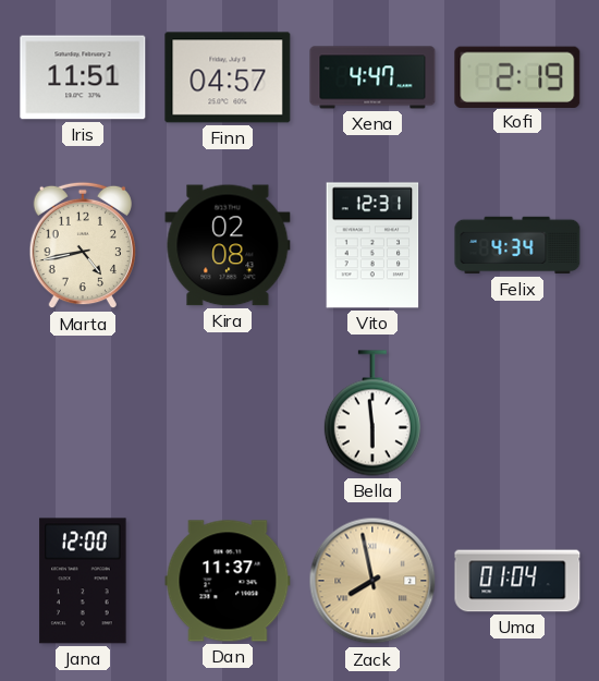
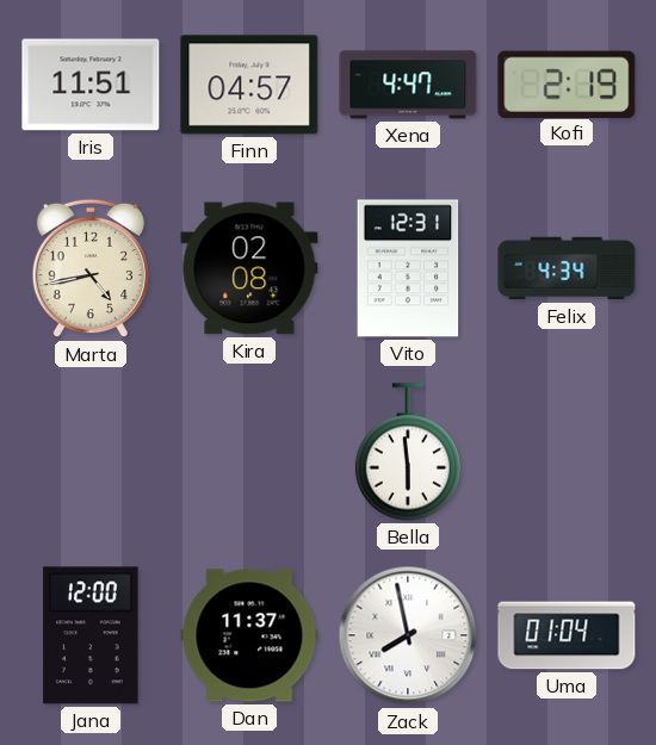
Zack dial: champagne -> white
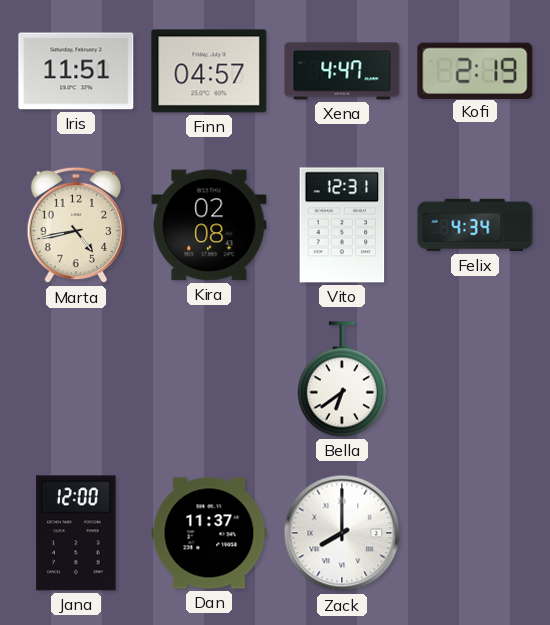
Bella: 5:59 -> 6:39
Zack: 7:58 -> 8:00
Uma: 01:04 -> none
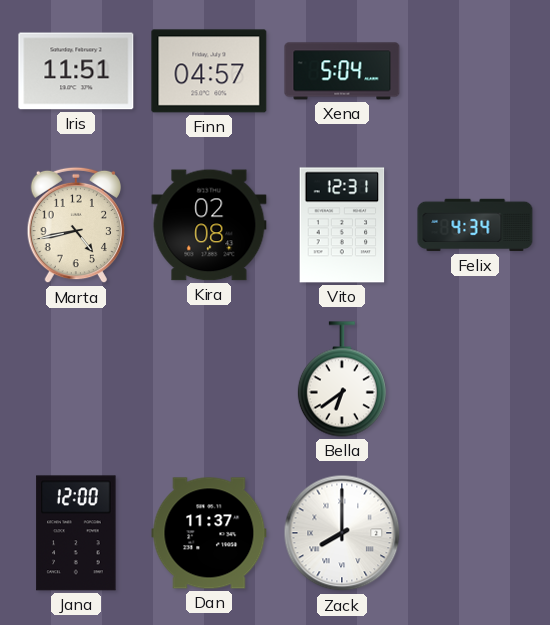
Xena: 4:47 -> 5:04
Kofi: 2:19 -> none
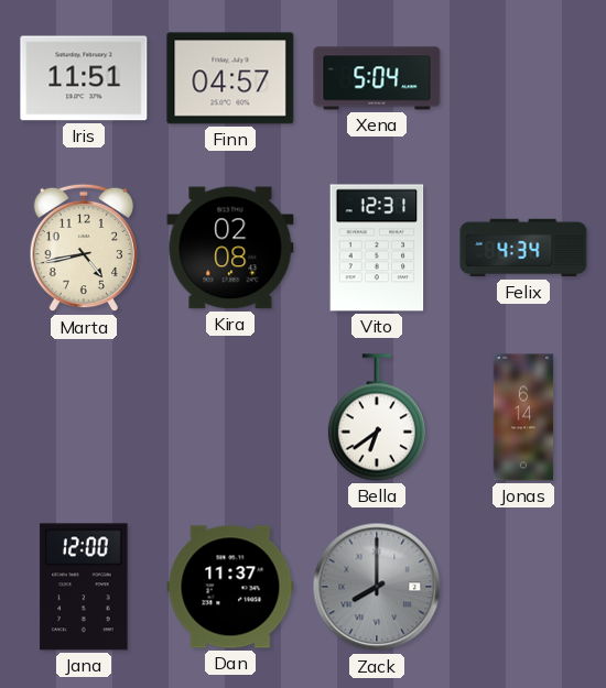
Jonas: none -> 6:14
Zack dial: white -> grey
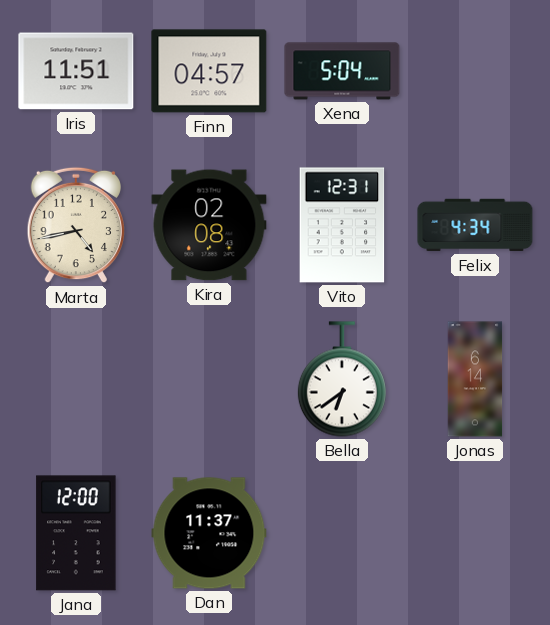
Zack: 8:00 -> none
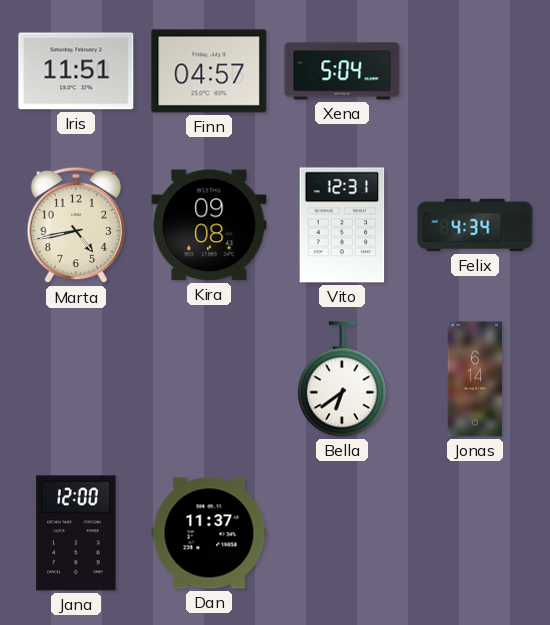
Kira: 02:08 -> 09:08
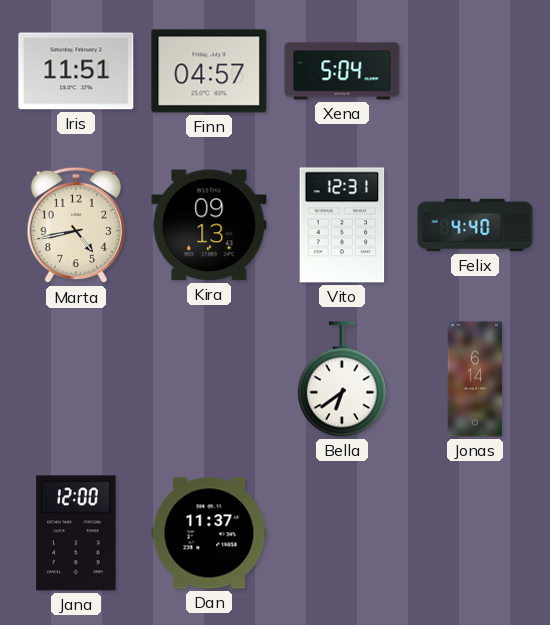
Kira: 09:08 -> 09:13
Felix: 4:34 -> 4:40
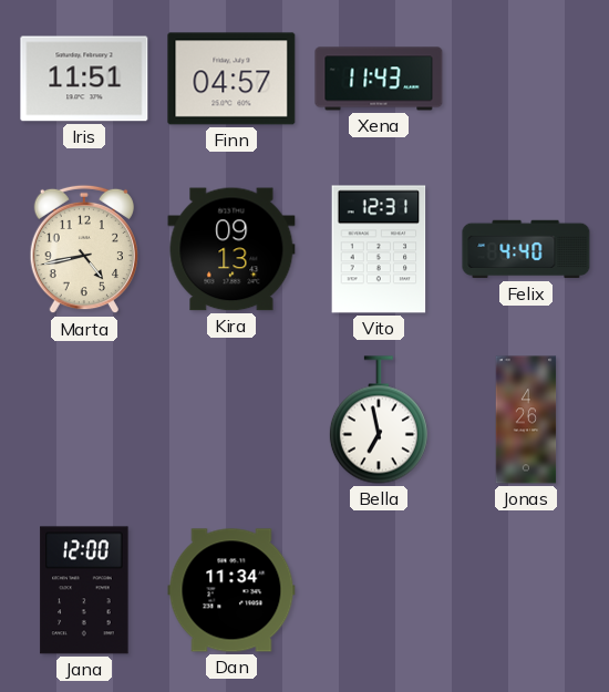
Xena: 5:04 -> 11:43
Bella: 6:39 -> 6:58
Jonas: 6:14 -> 4:26
Dan: 11:37 -> 11:34
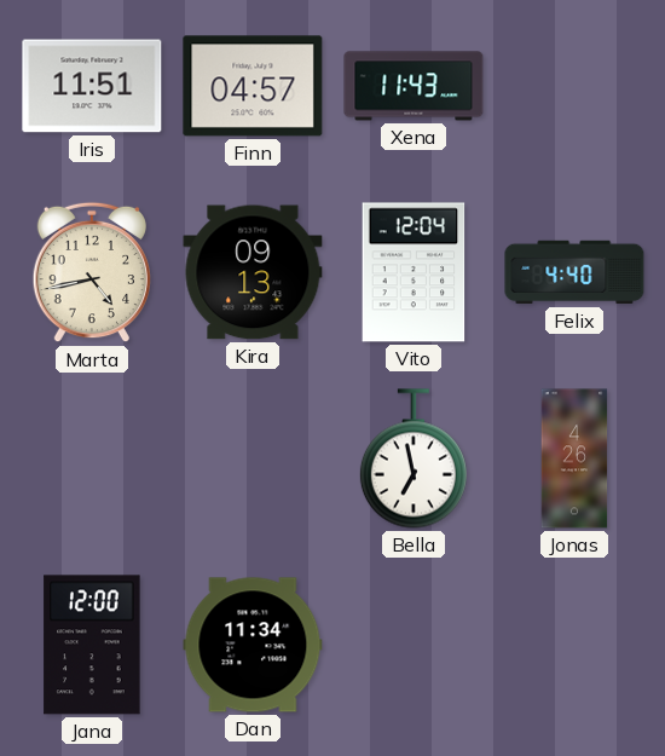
Vito: 12:31 -> 12:04
